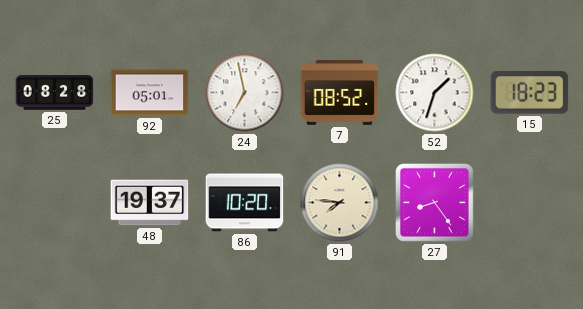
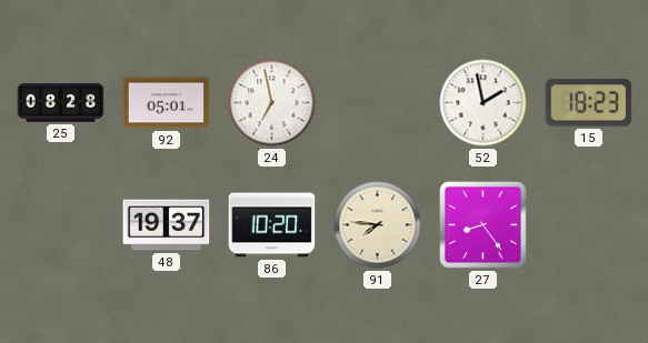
7: 08:52 -> none
52: 1:33 -> 1:58
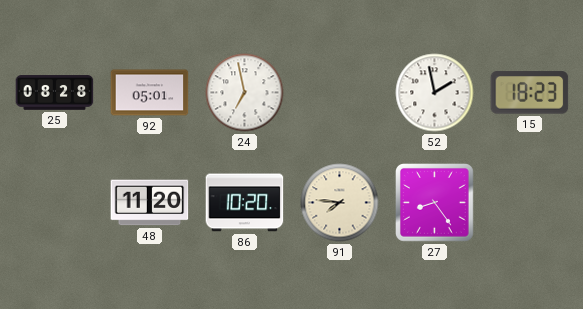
48: 19:37 -> 11:20
